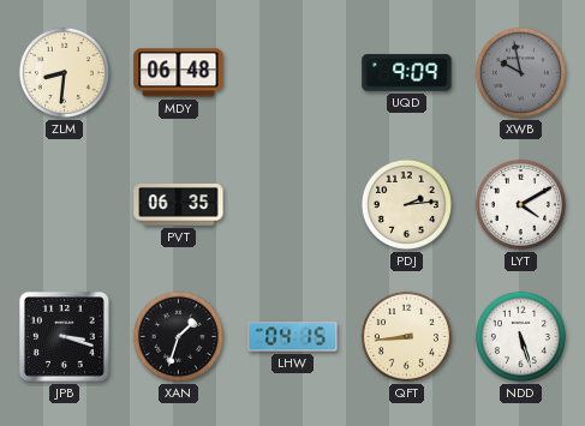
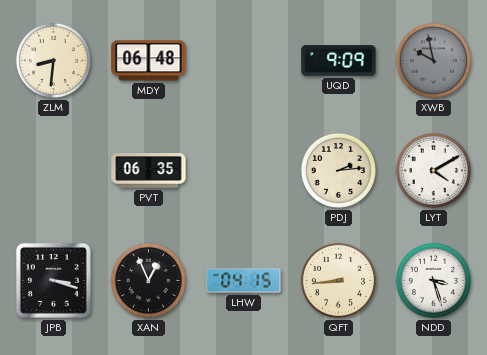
XAN: 1:33 -> 12:56
NDD: 5:27 -> 3:27
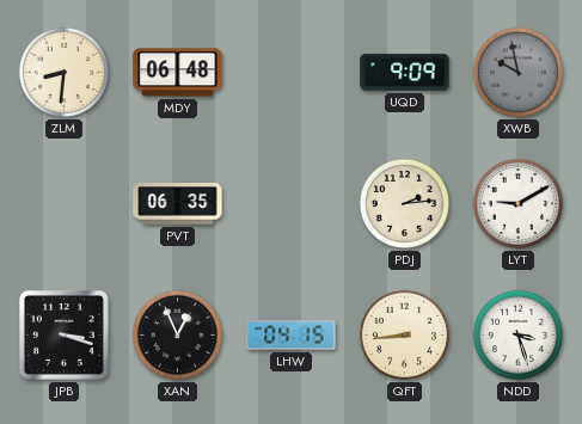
LYT: 4:10 -> 9:10
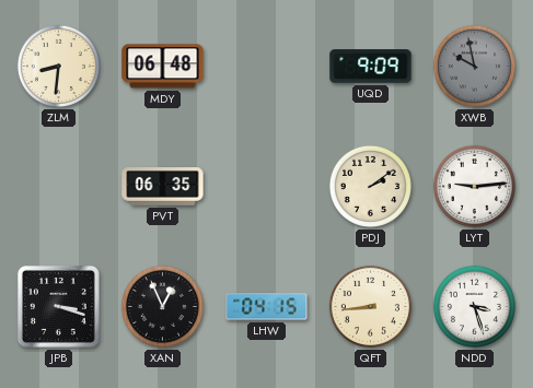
PDJ: 2:14 -> 2:09
LYT: 9:10 -> 9:14
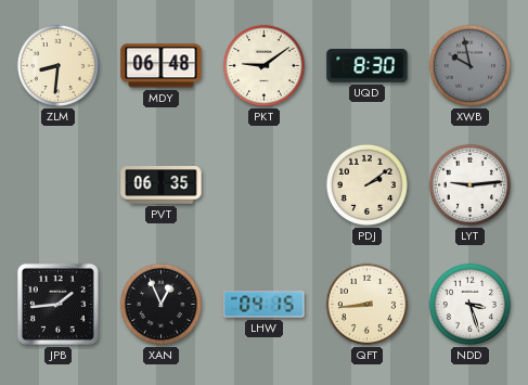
PKT: none -> 9:09
UQD: 9:09 -> 8:30
JPB: 3:18 -> 1:44
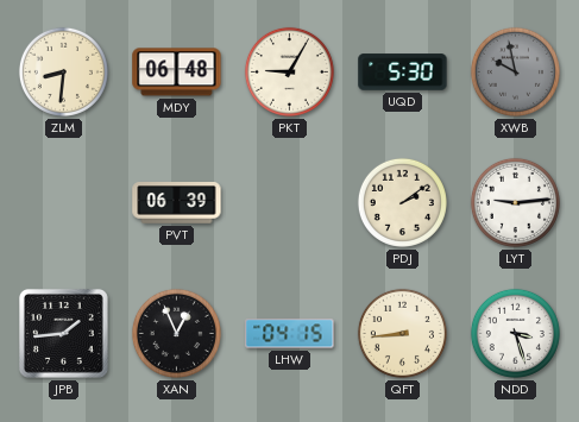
PKT: 9:09 -> 9:05
UQD: 8:30 -> 5:30
PVT: 06:35 -> 06:39
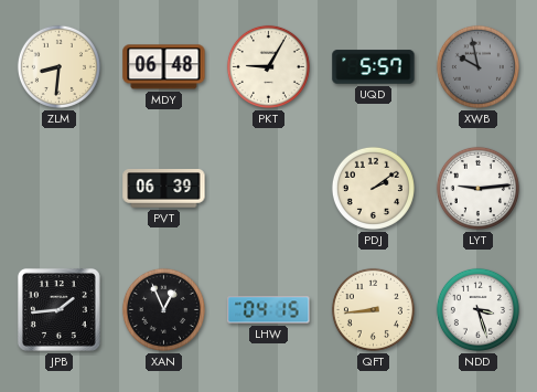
UQD: 5:30 -> 5:57
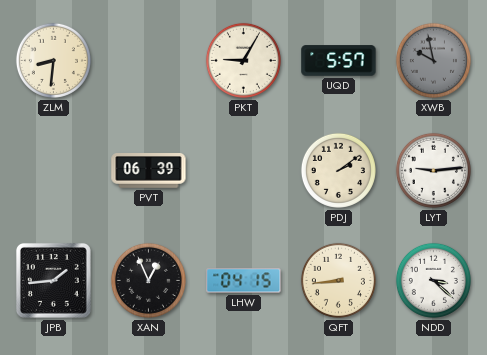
MDY: 06:48 -> none
NDD: 3:27 -> 3:22
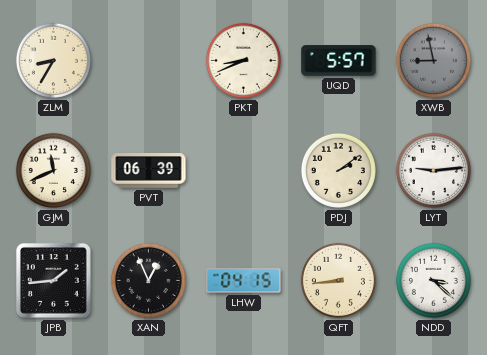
ZLM: 8:31 -> 8:35
PKT: 9:05 -> 8:41
XWB: 9:58 -> 8:58
GJM: none -> 11:41
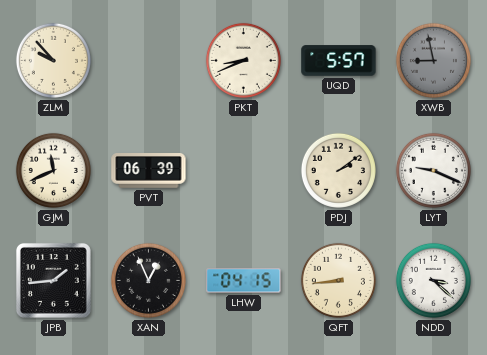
ZLM: 8:35 -> 9:53
LYT: 9:14 -> 9:19
